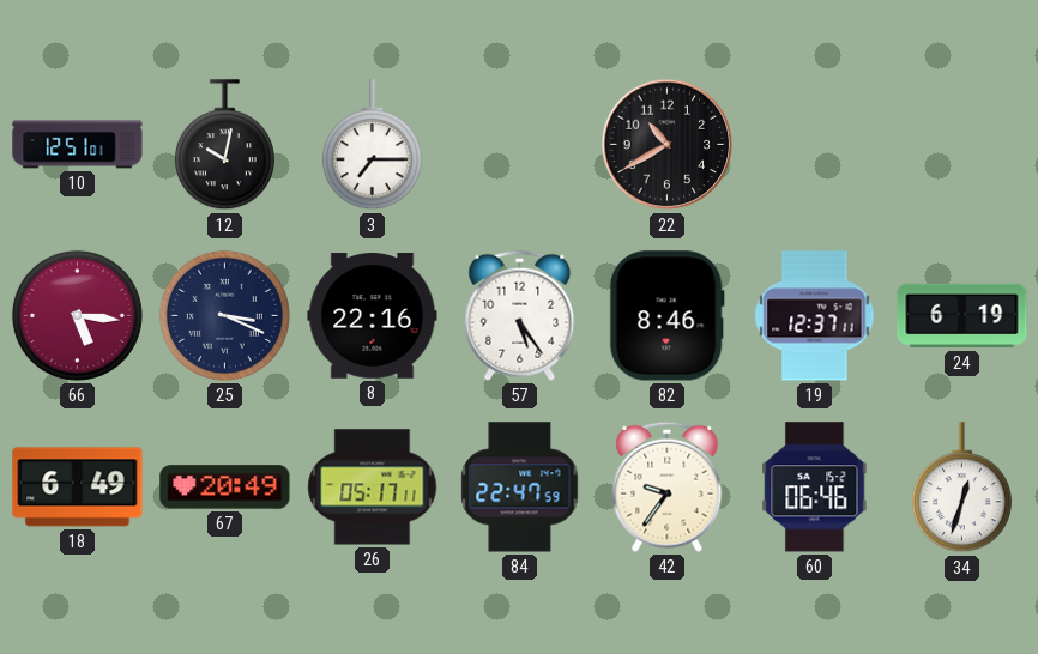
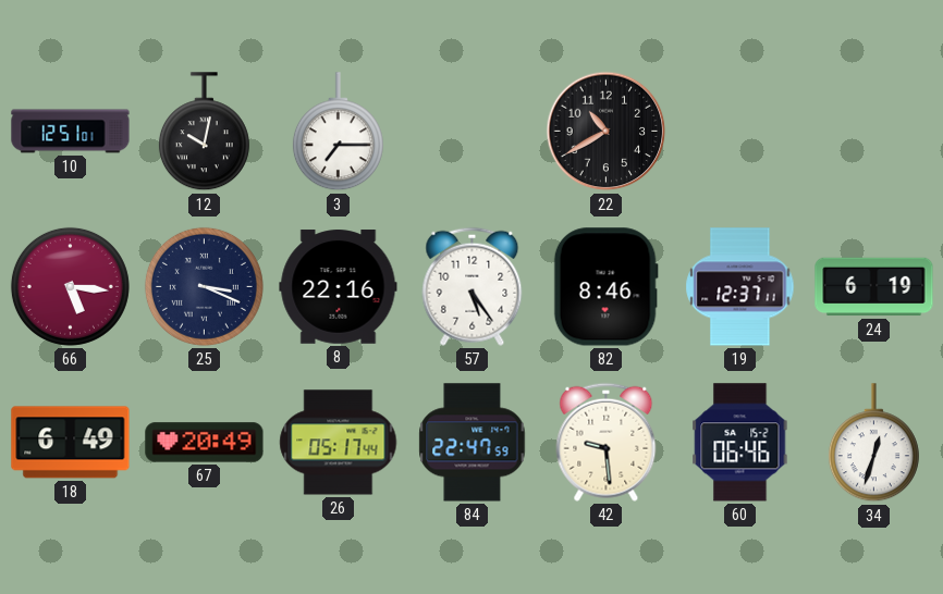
26: 05:17:11 -> 05:17:44
42: 9:36 -> 9:29
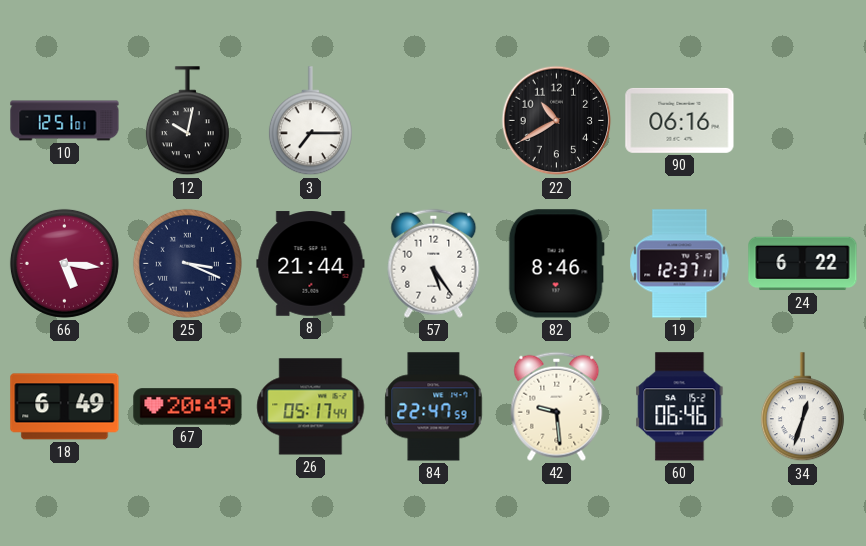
90: none -> 06:16
8: 22:16 -> 21:44
24: 6:19 -> 6:22
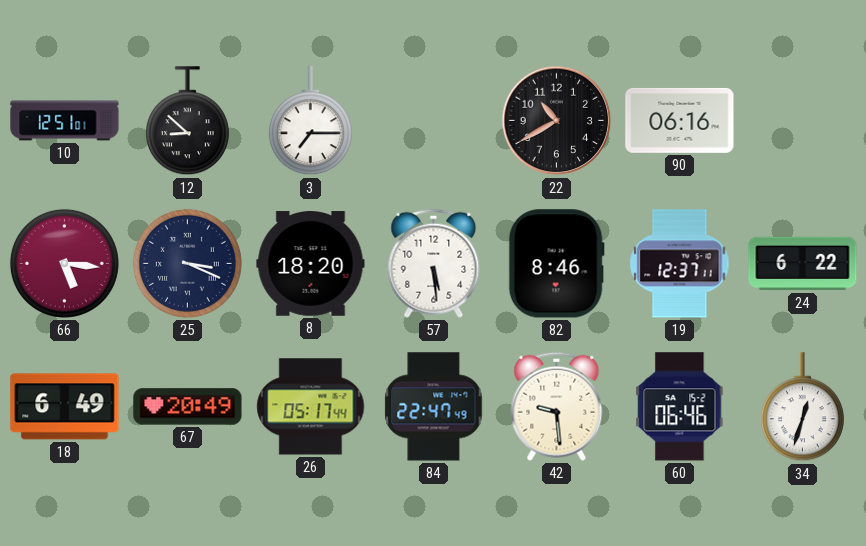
12: 10:02 -> 8:52
8: 21:44 -> 18:20
57: 5:24 -> 5:29
84: 22:47:59 -> 22:47:49
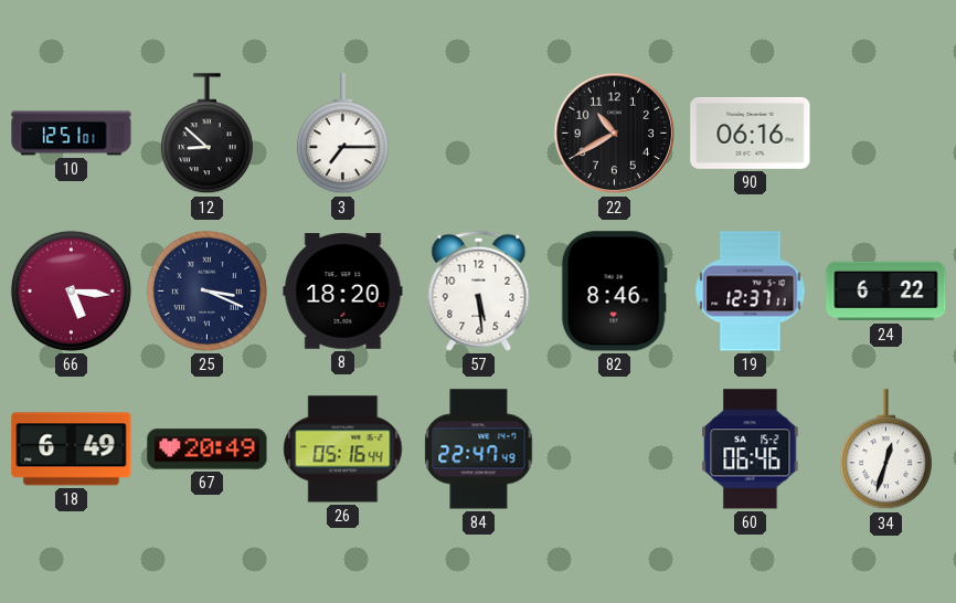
26: 05:17 -> 05:16
42: 9:29 -> none
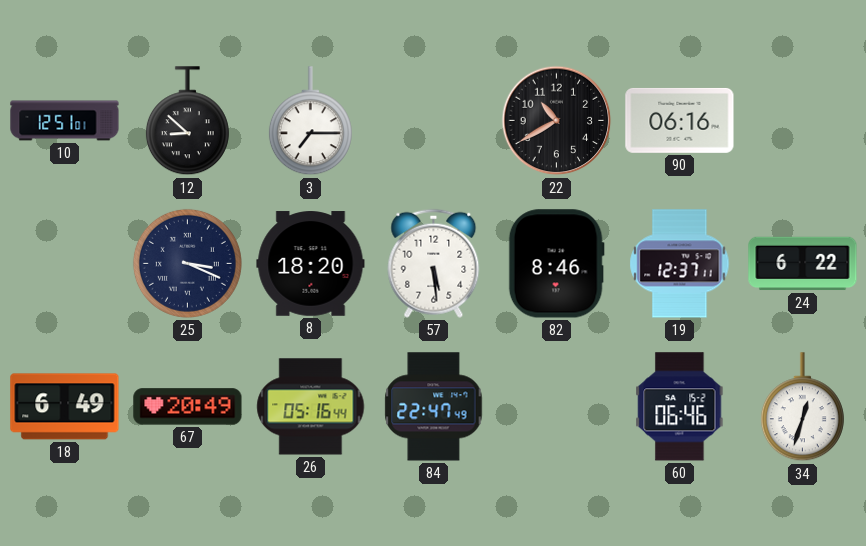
66: 5:16 -> none
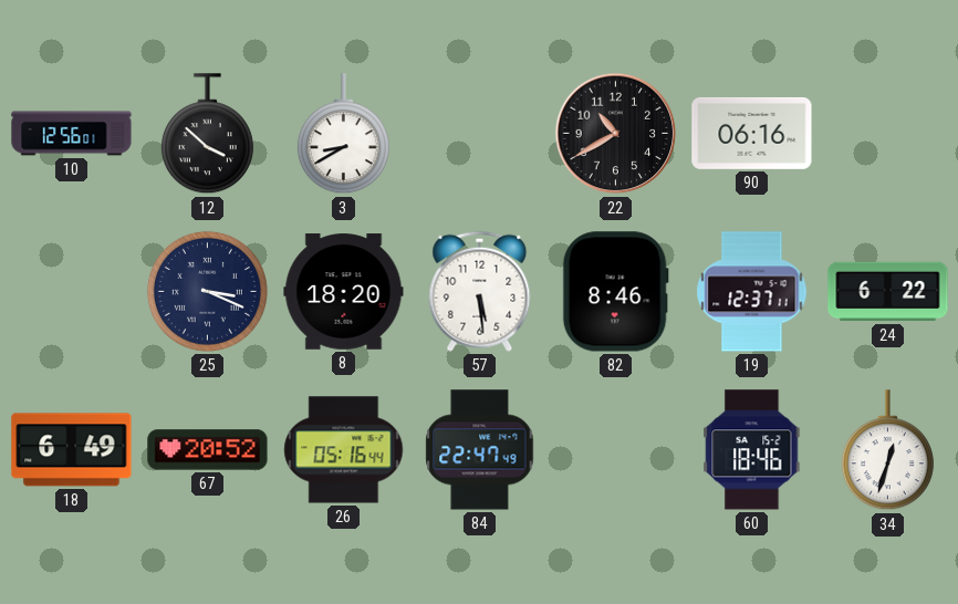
10: 12:51 -> 12:56
12: 8:52 -> 3:52
3: 7:15 -> 8:40
67: 20:49 -> 20:52
60: 06:46 -> 18:46
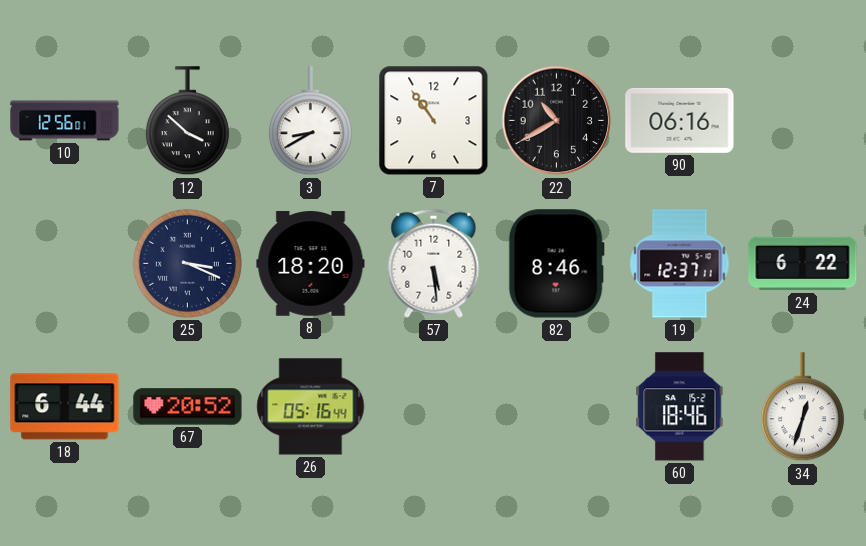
7: none -> 10:54
18: 6:49 -> 6:44
84: 22:47 -> none
